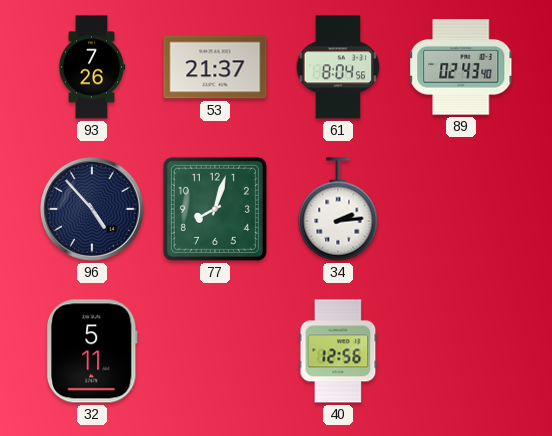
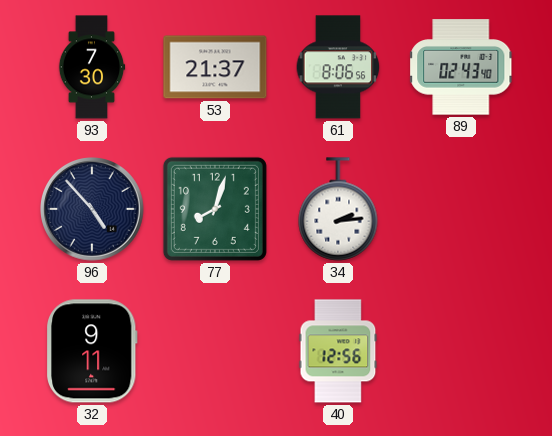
93: 7:26 -> 7:30
61: 8:04 -> 8:06
32: 5:11 -> 9:11
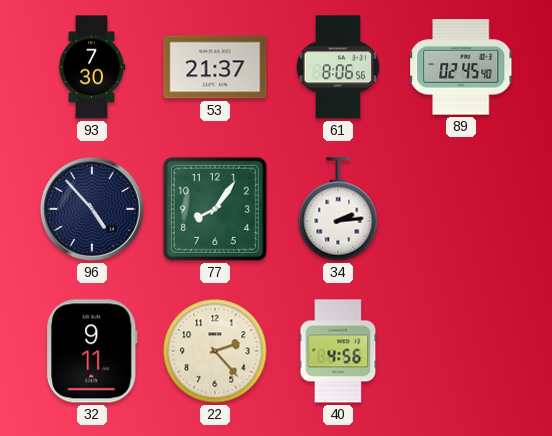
89: 02:43 -> 02:45
77: 8:03 -> 8:06
22: none -> 2:23
40: 12:56 -> 4:56
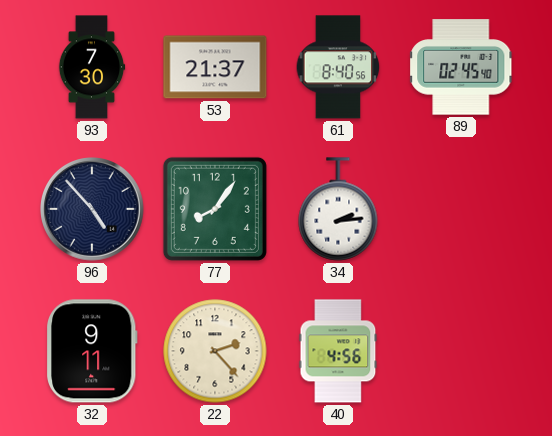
61: 8:06 -> 8:40
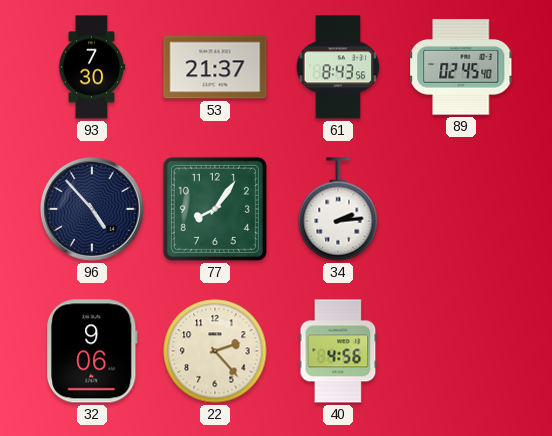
61: 8:40 -> 8:43
32: 9:11 -> 9:06
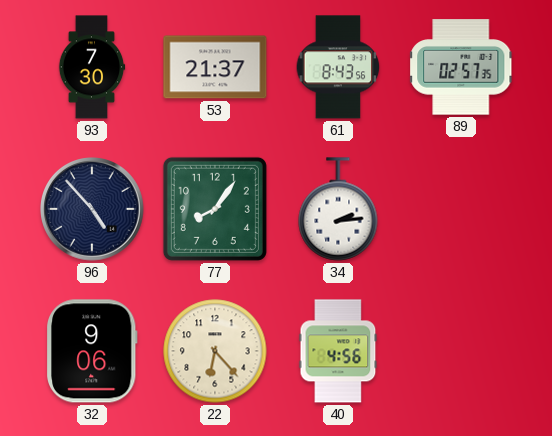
89: 02:45 -> 02:57
22: 2:23 -> 6:23
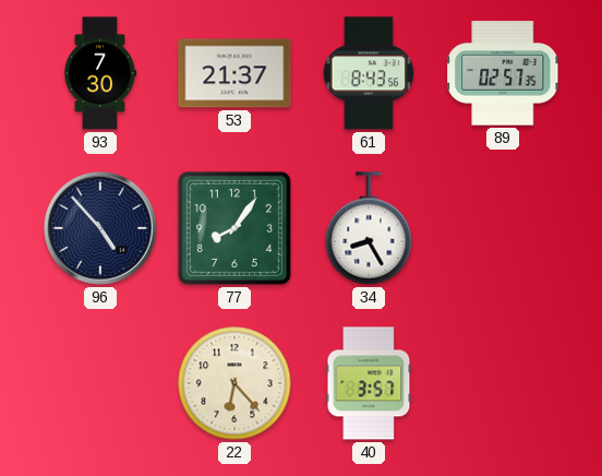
34: 2:14 -> 8:25
32: 9:06 -> none
40: 4:56 -> 3:57
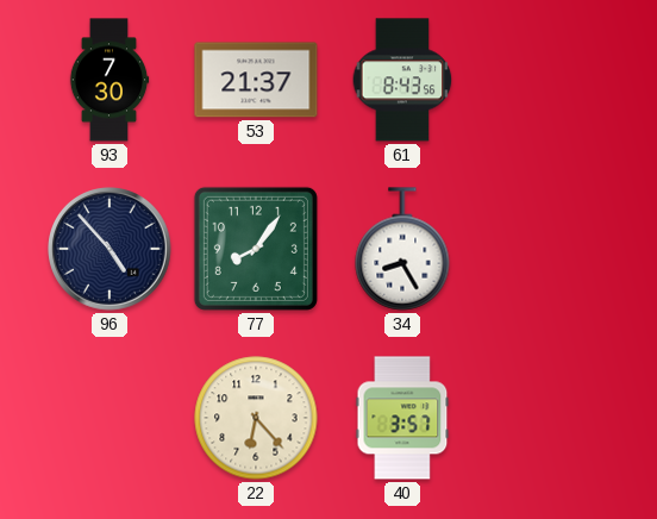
89: 02:57 -> none
